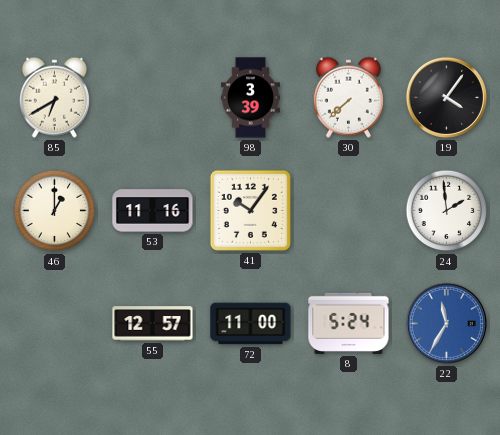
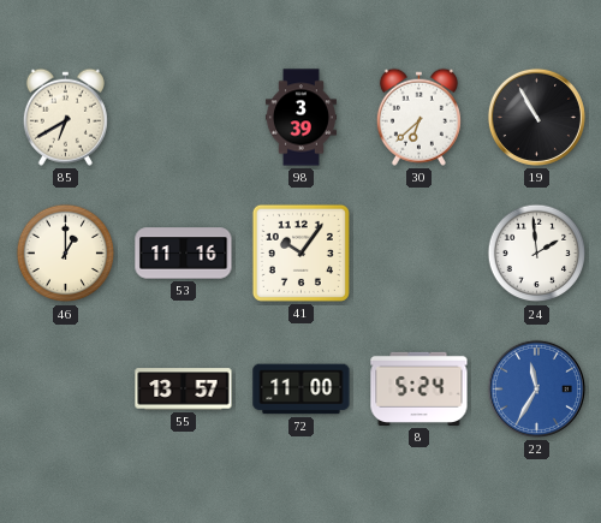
30: 7:38 -> 6:38
19: 4:06 -> 10:55
55: 12:57 -> 13:57
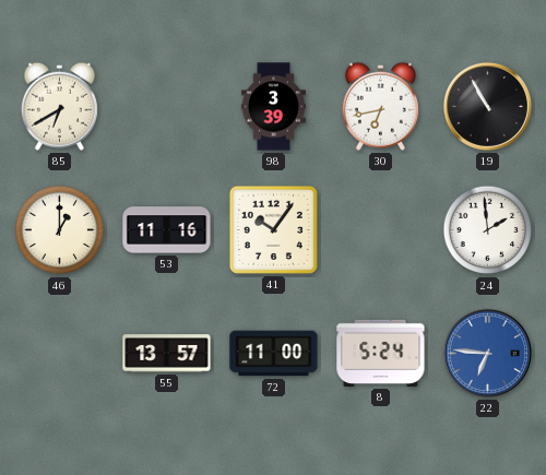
30: 6:38 -> 6:43
22: 11:35 -> 6:46
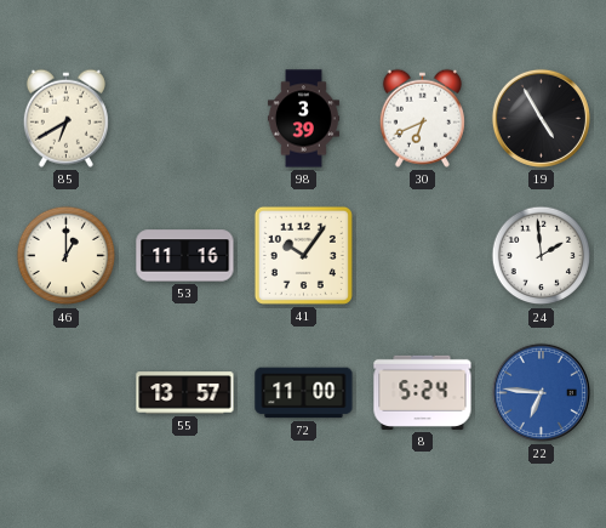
30: 6:43 -> 6:41
19: 10:55 -> 4:55
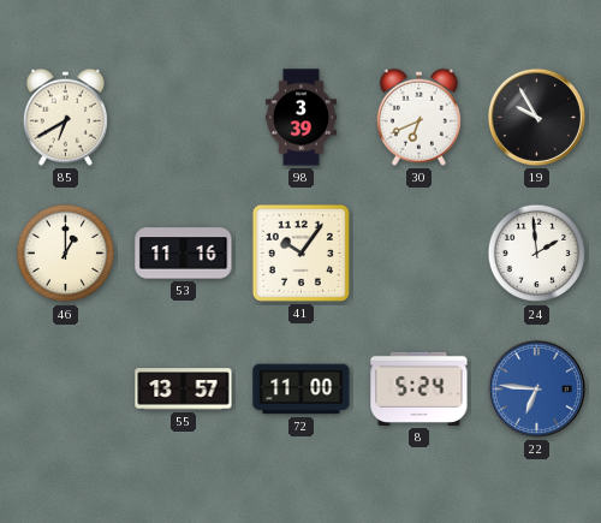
19: 4:55 -> 9:55
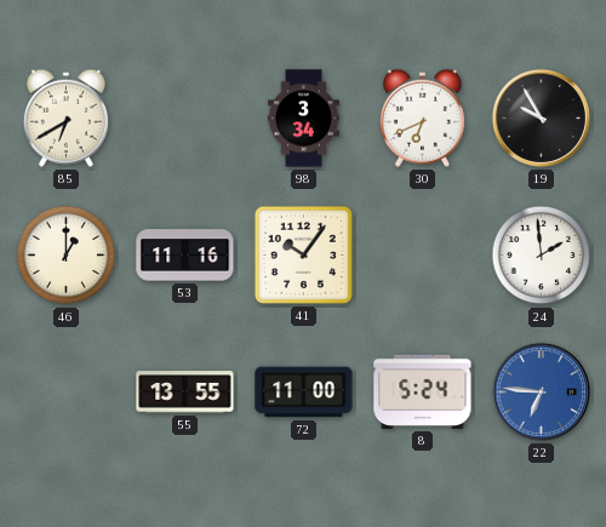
98: 3:39 -> 3:34
55: 13:57 -> 13:55
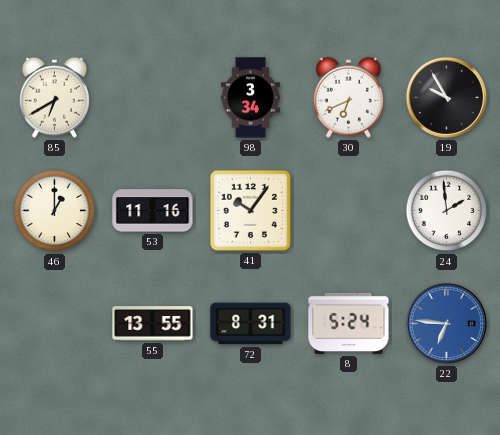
72: 11:00 -> 8:31
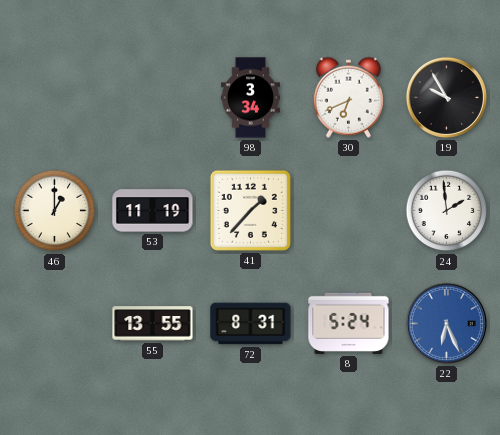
85: 6:40 -> none
53: 11:16 -> 11:19
41: 10:06 -> 1:37
22: 6:46 -> 6:26
